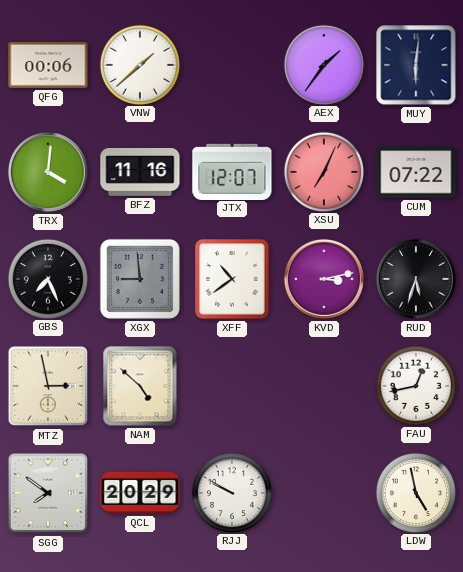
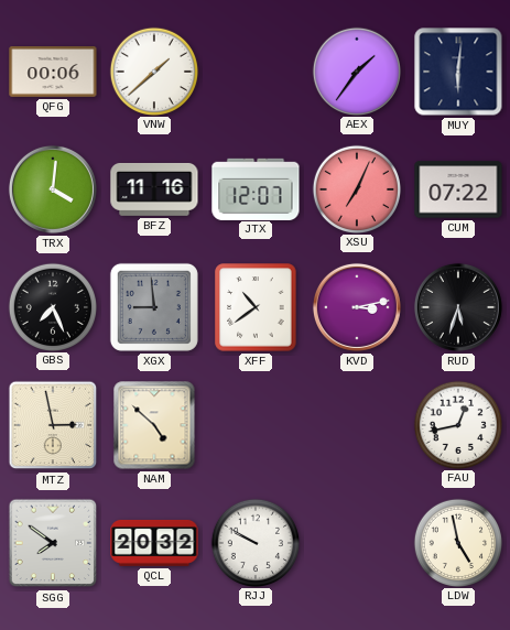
QCL: 20:29 -> 20:32
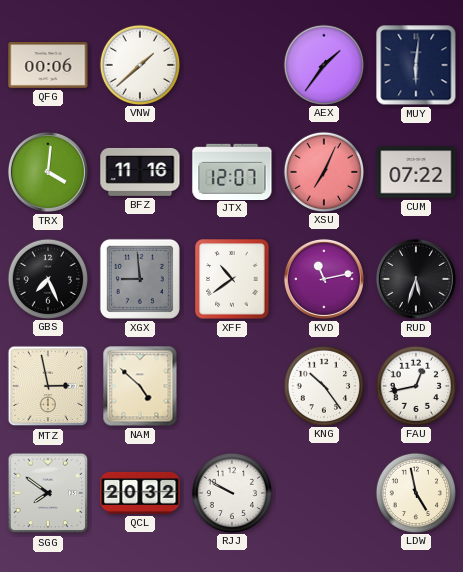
KVD: 3:13 -> 11:13
KNG: none -> 10:24
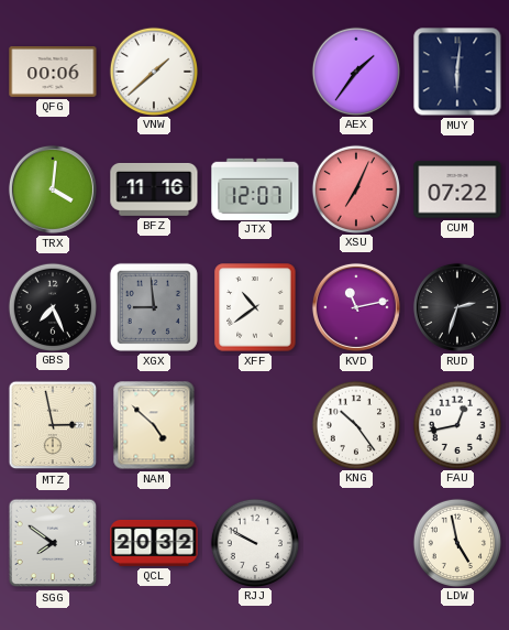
RUD: 5:33 -> 2:33
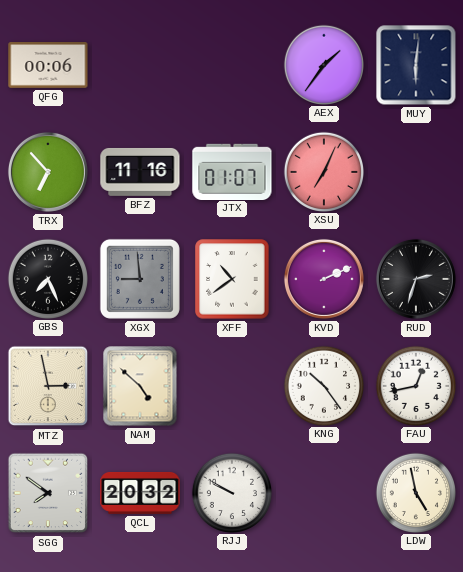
VNW: 1:38 -> none
TRX: 4:01 -> 6:53
JTX: 12:07 -> 01:07
CUM: 07:22 -> none
KVD: 11:13 -> 2:11
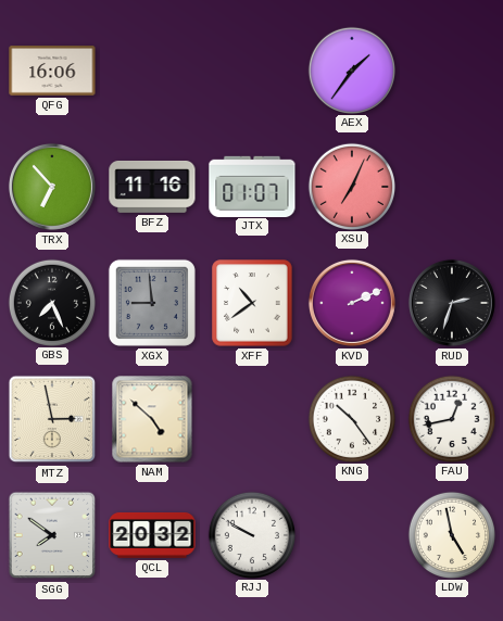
QFG: 00:06 -> 16:06
MUY: 6:01 -> none
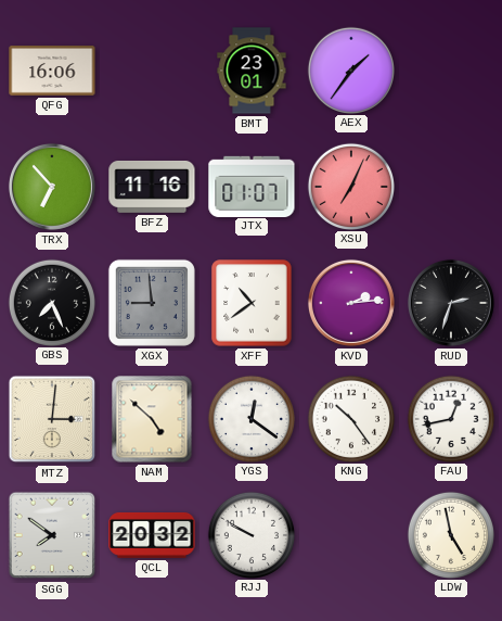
BMT: none -> 23:01
KVD: 2:11 -> 2:14
MTZ: 2:58 -> 3:01
YGS: none -> 12:21
